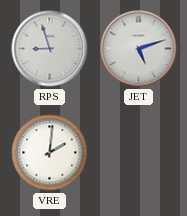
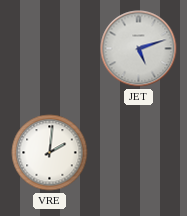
RPS: 8:57 -> none
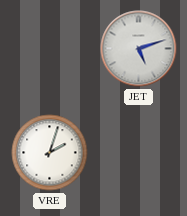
VRE: 2:01 -> 2:03
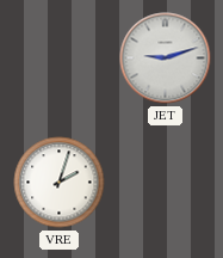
JET: 5:12 -> 9:12
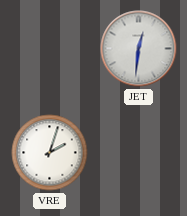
JET: 9:12 -> 12:31
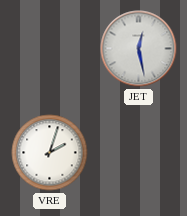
JET: 12:31 -> 12:28
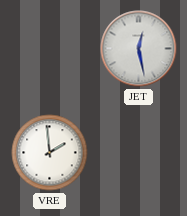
VRE: 2:03 -> 1:59
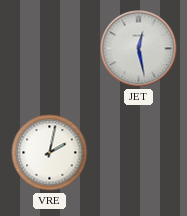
VRE: 1:59 -> 2:02
